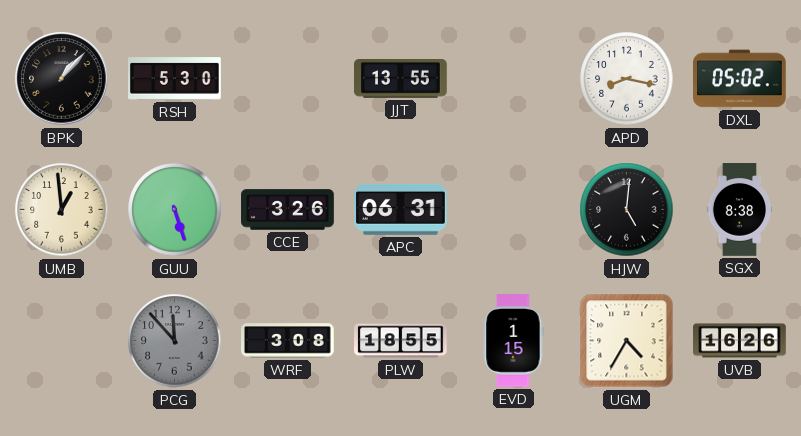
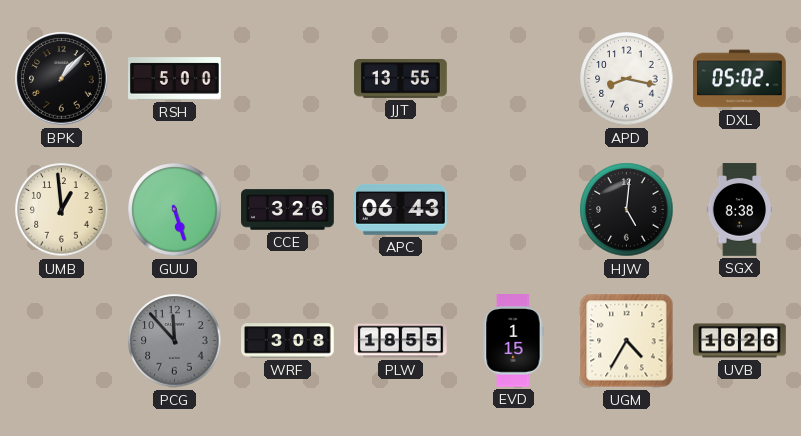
RSH: 5:30 -> 5:00
APC: 06:31 -> 06:43
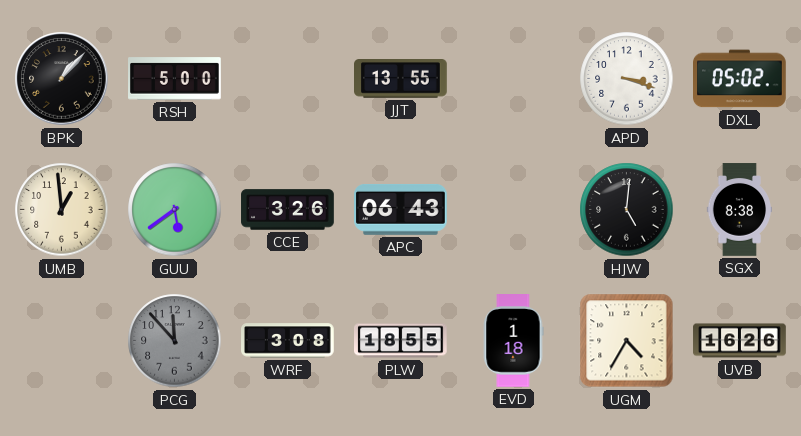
APD: 8:17 -> 3:18
GUU: 5:27 -> 5:39
EVD: 1:15 -> 1:18
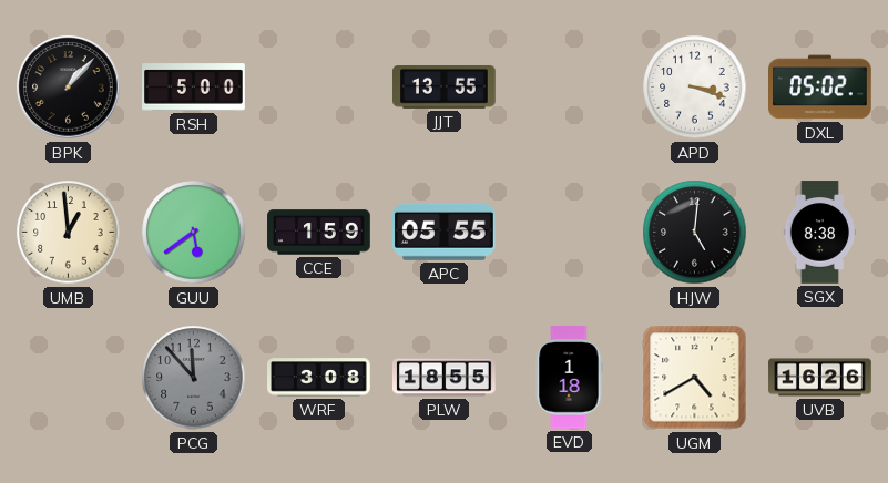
CCE: 3:26 -> 1:59
APC: 06:43 -> 05:55
UGM: 4:35 -> 4:40
